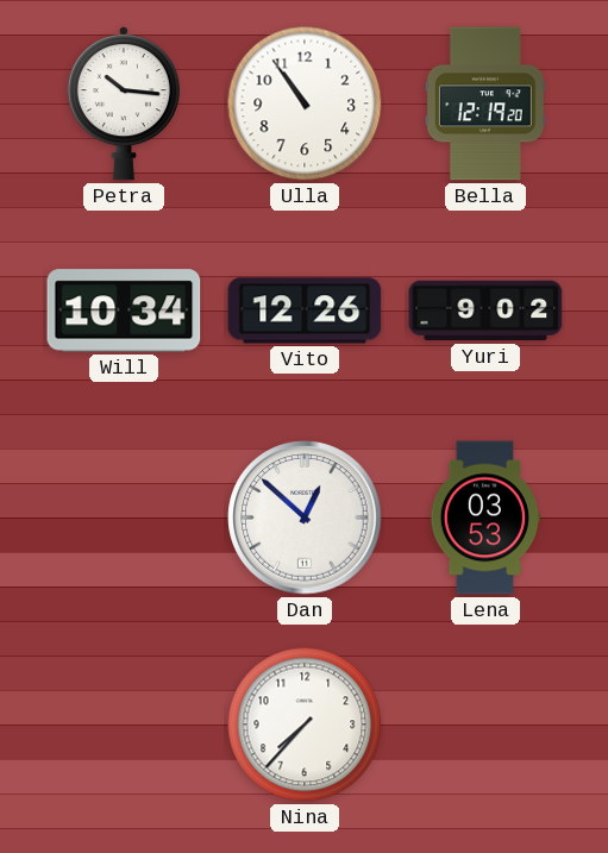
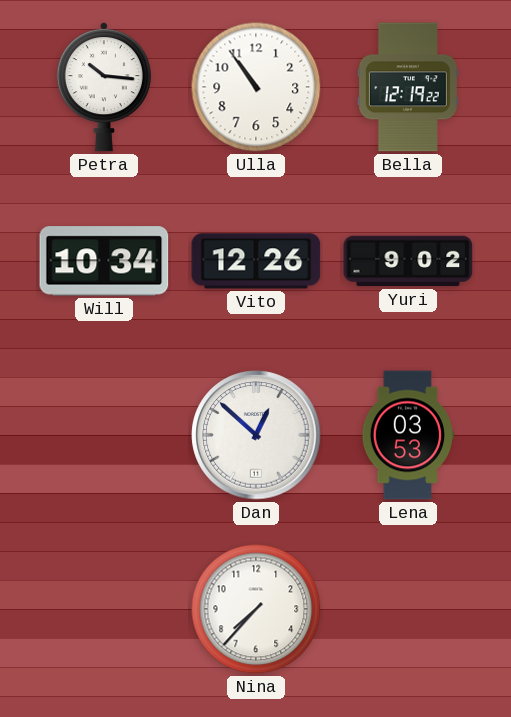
Bella: 12:19:20 -> 12:19:22
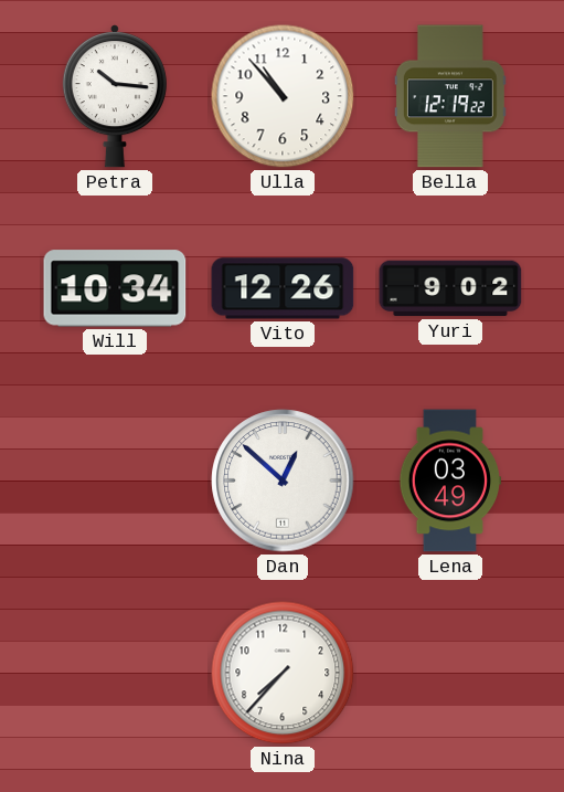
Ulla: 10:54 -> 10:53
Lena: 03:53 -> 03:49
